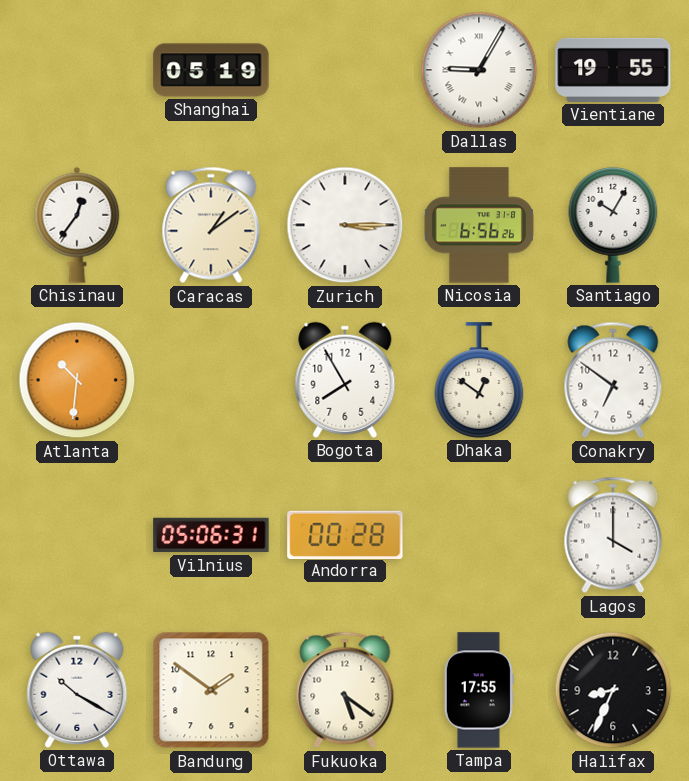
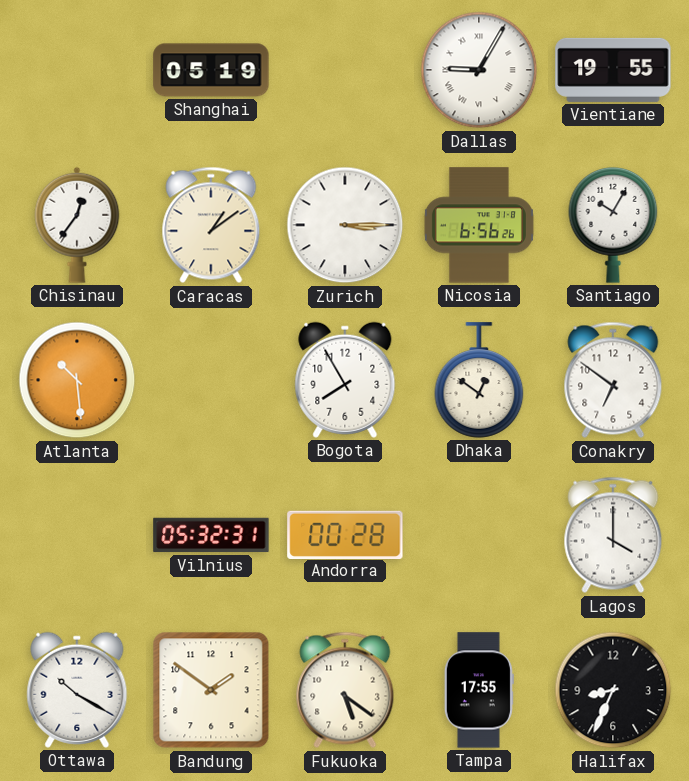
Atlanta: 10:31 -> 10:29
Vilnius: 05:06 -> 05:32
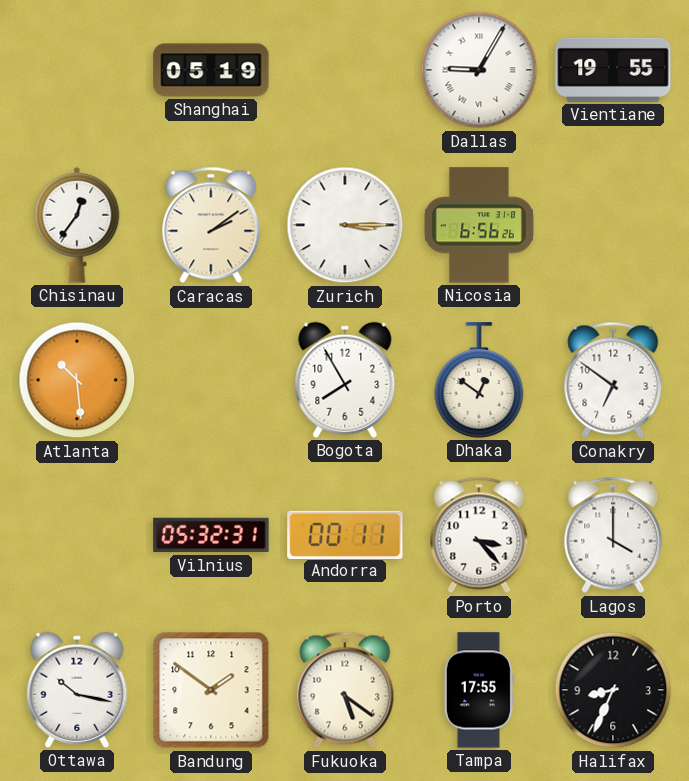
Caracas: 1:09 -> 2:09
Santiago: 10:05 -> none
Andorra: 00:28 -> 00:11
Porto: none -> 3:23
Ottawa: 10:20 -> 10:17
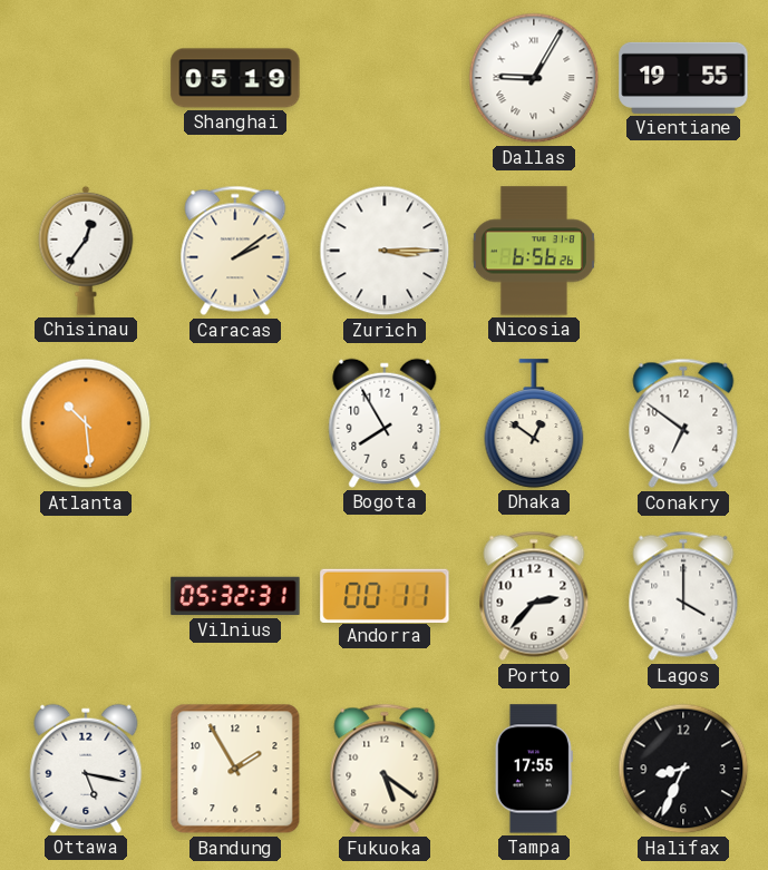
Porto: 3:23 -> 2:37
Ottawa: 10:17 -> 5:17
Bandung: 1:51 -> 1:55
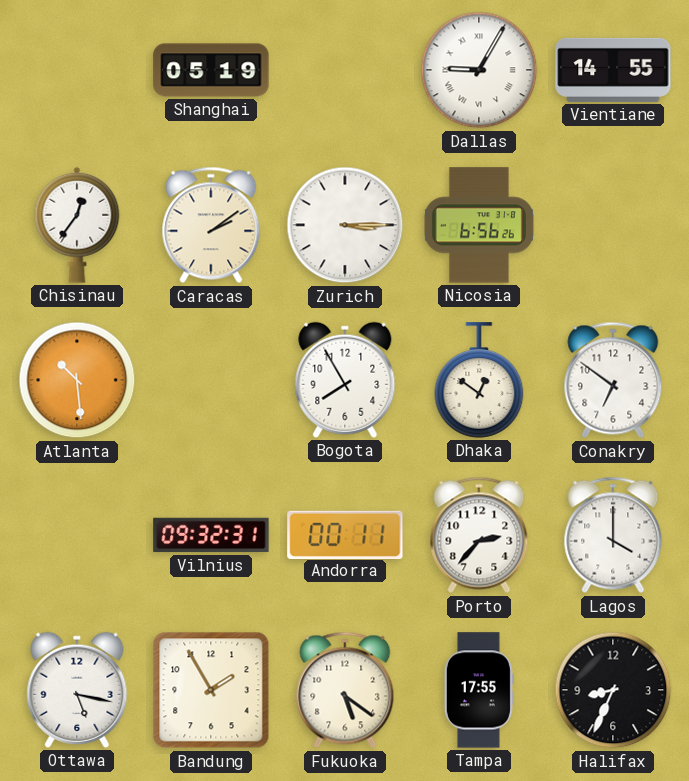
Vientiane: 19:55 -> 14:55
Vilnius: 05:32 -> 09:32
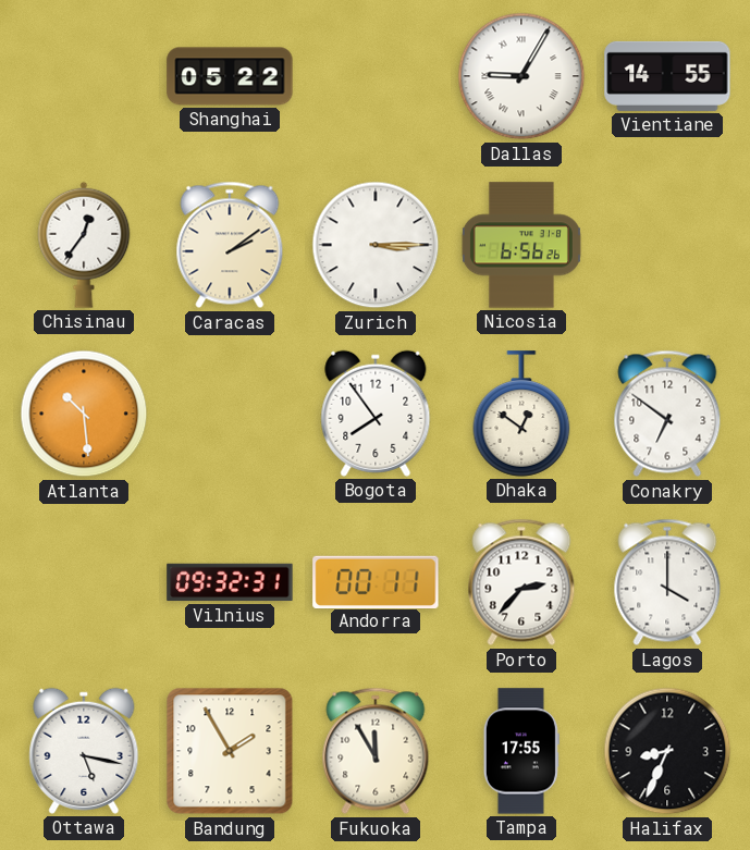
Shanghai: 05:19 -> 05:22
Bogota: 7:55 -> 7:54
Fukuoka: 5:21 -> 11:55
